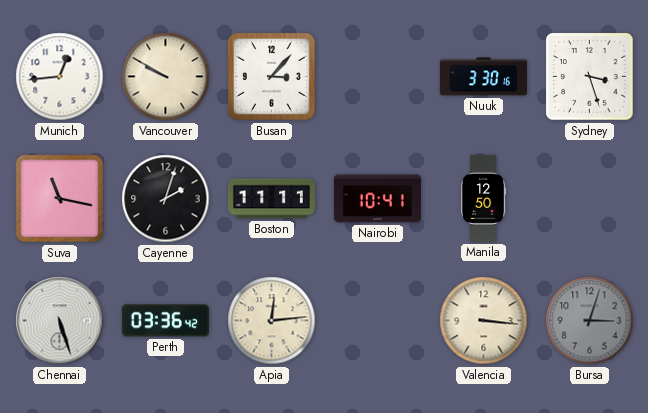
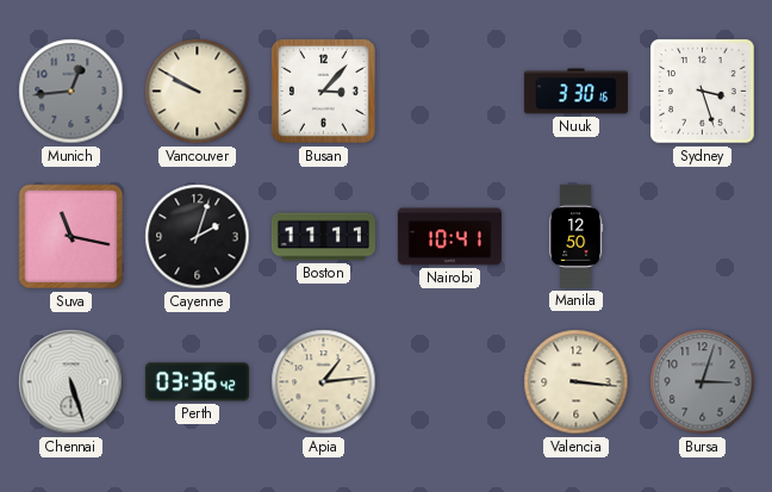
Munich dial: white -> grey
Apia: 12:14 -> 1:14
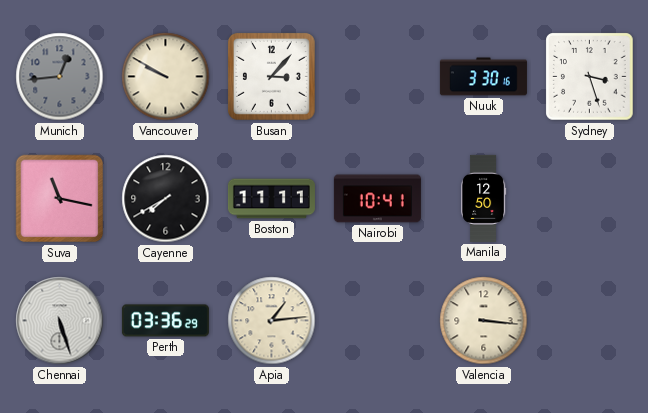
Cayenne: 2:03 -> 7:40
Perth: 03:36:42 -> 03:36:29
Bursa: 3:03 -> none
